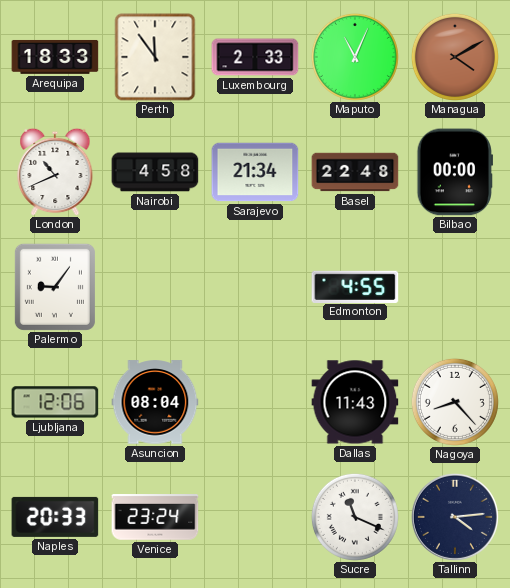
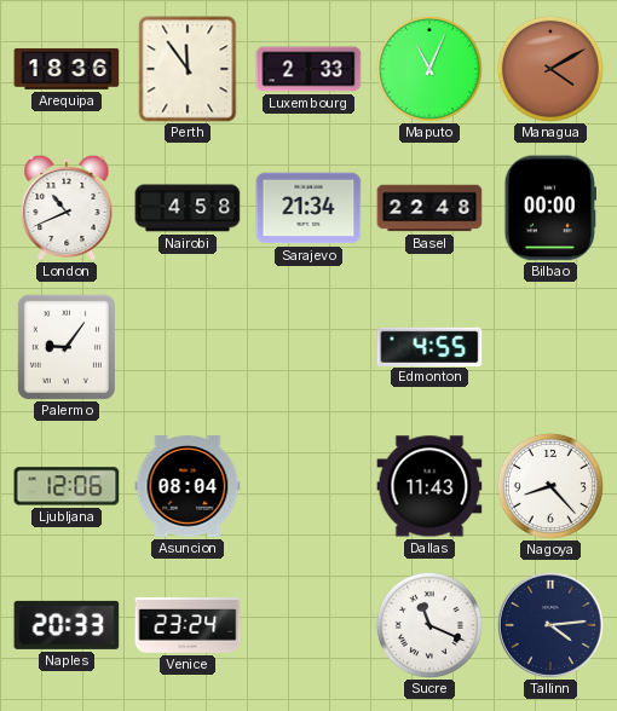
Arequipa: 18:33 -> 18:36
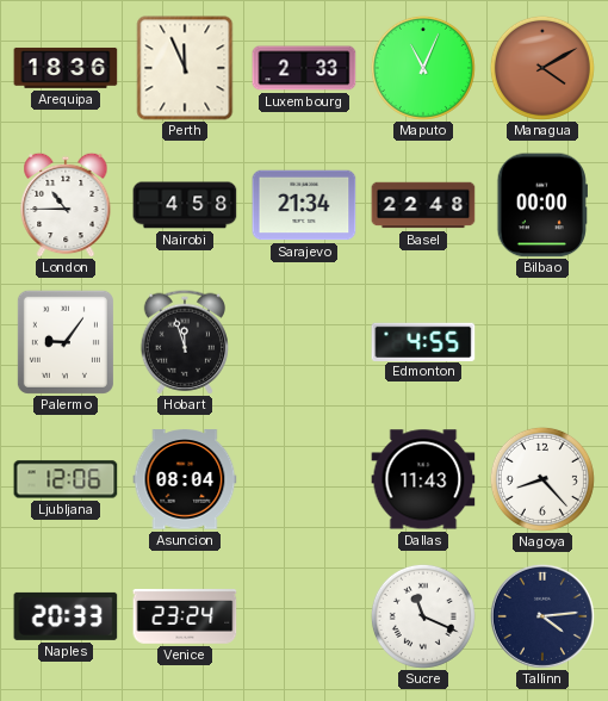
Perth: 11:54 -> 11:56
London: 10:41 -> 10:45
Hobart: none -> 11:57
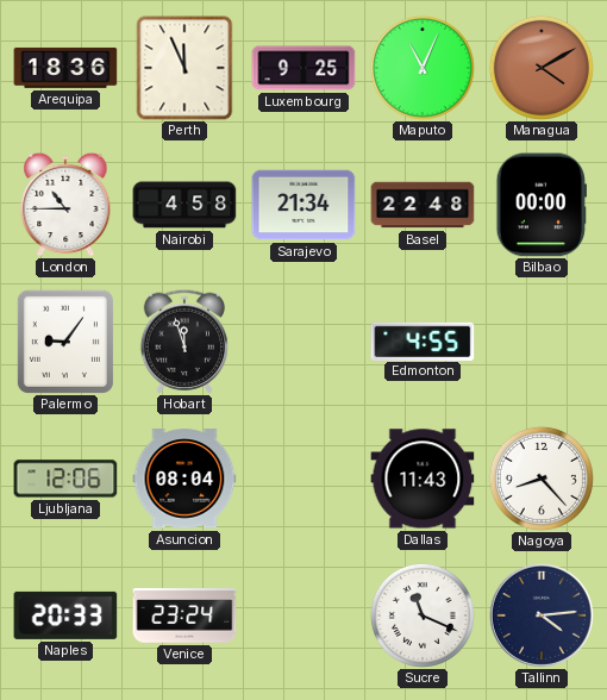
Luxembourg: 2:33 -> 9:25
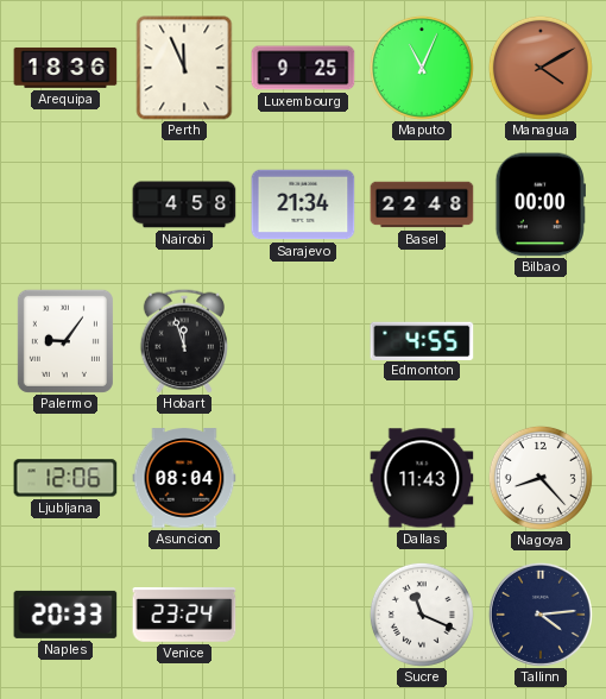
London: 10:45 -> none
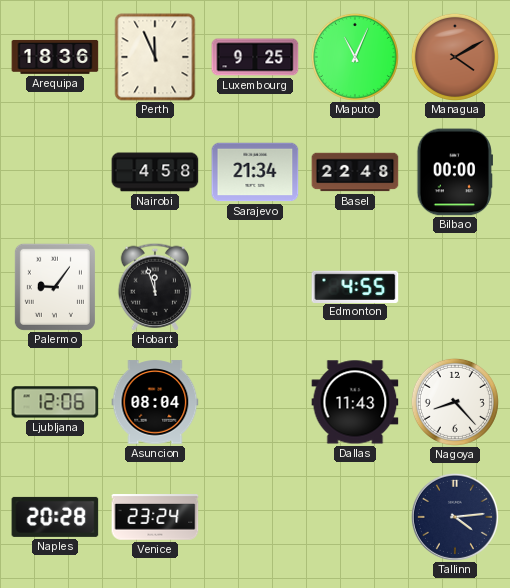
Naples: 20:33 -> 20:28
Sucre: 11:19 -> none
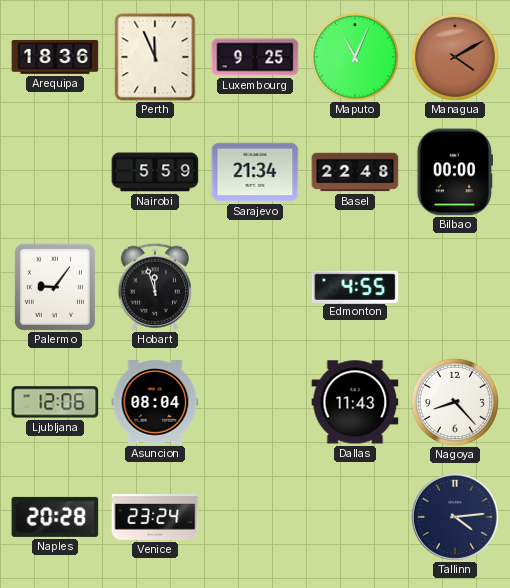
Nairobi: 4:58 -> 5:59
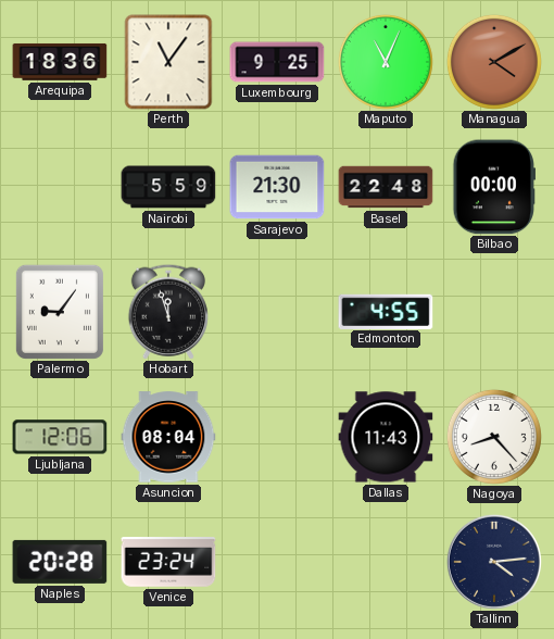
Perth: 11:56 -> 11:06
Sarajevo: 21:34 -> 21:30
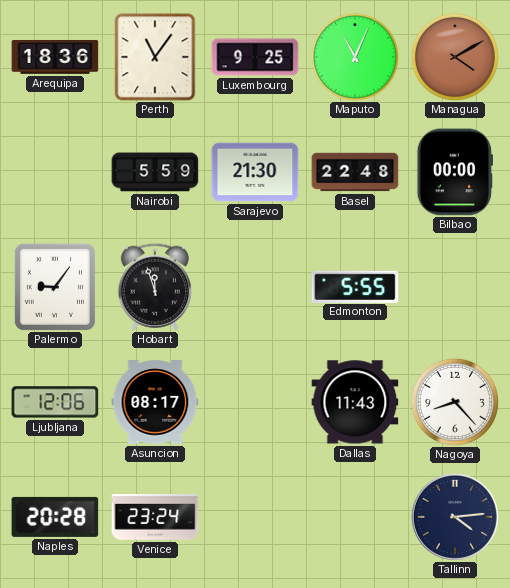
Edmonton: 4:55 -> 5:55
Asuncion: 08:04 -> 08:17
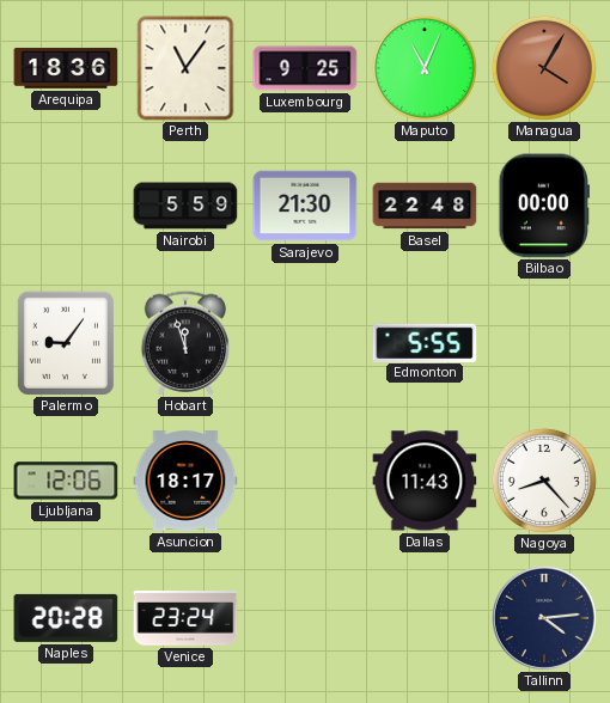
Managua: 4:10 -> 4:05
Asuncion: 08:17 -> 18:17
